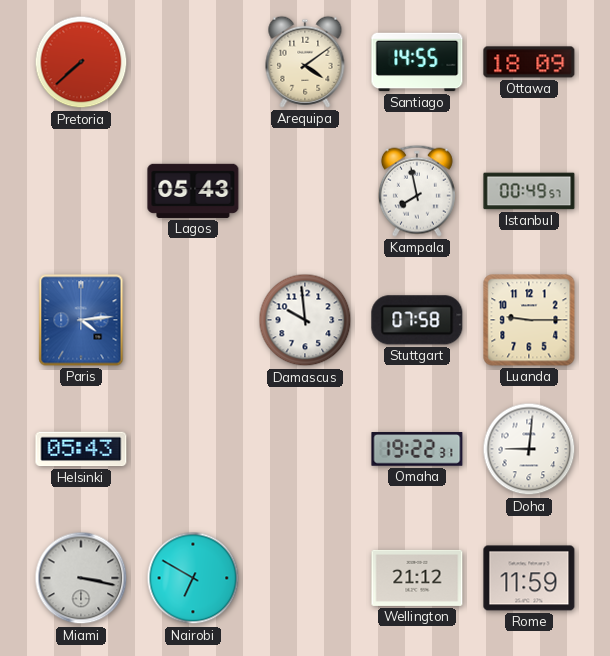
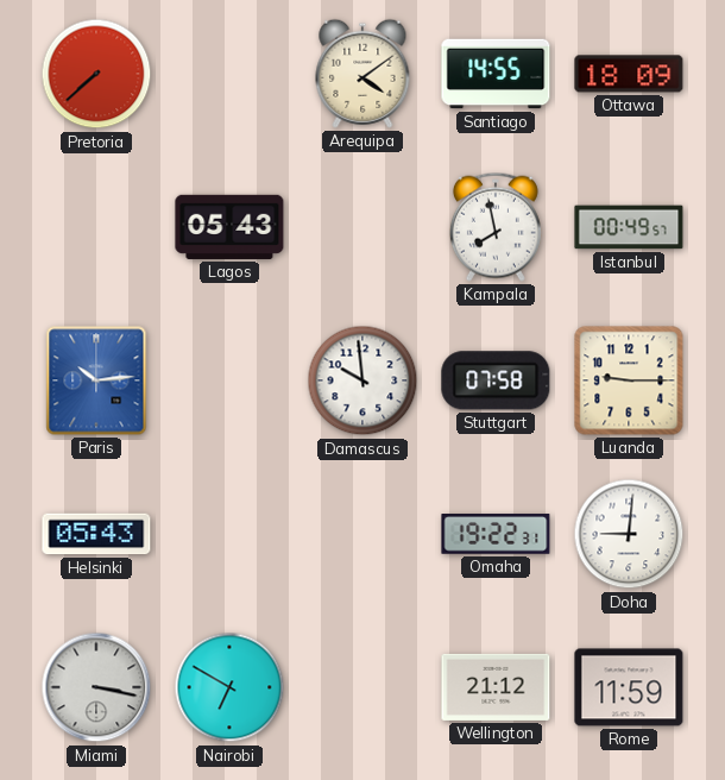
Paris: 4:14 -> 10:14
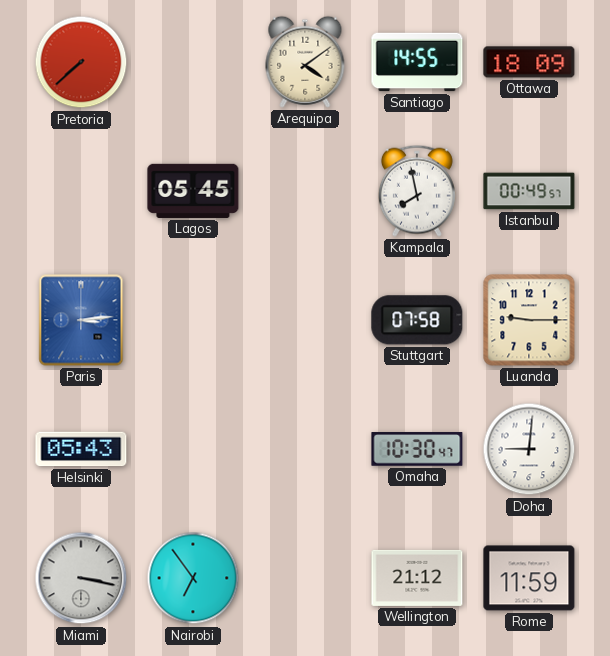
Lagos: 05:43 -> 05:45
Paris: 10:14 -> 3:14
Damascus: 9:59 -> none
Omaha: 19:22 -> 10:30
Nairobi: 6:50 -> 6:54
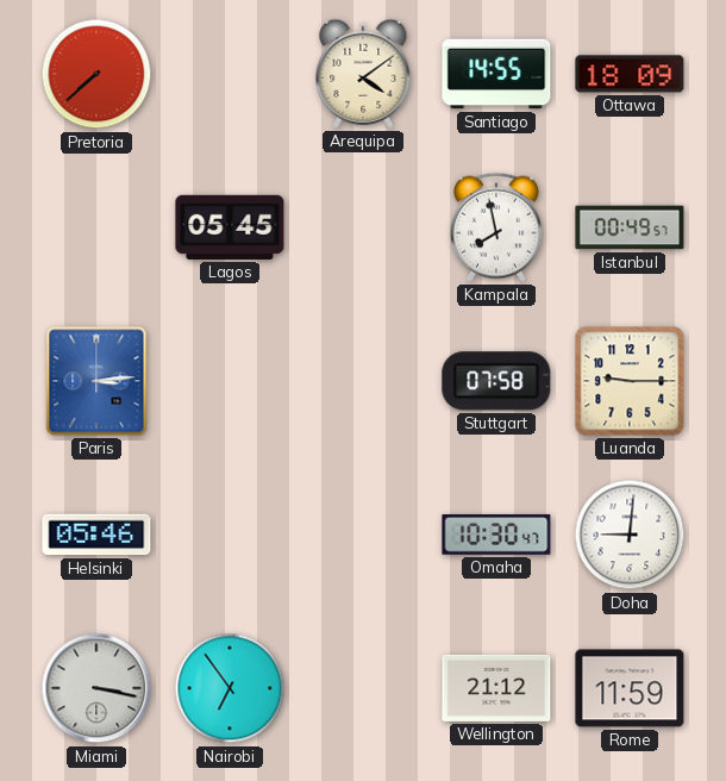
Helsinki: 05:43 -> 05:46
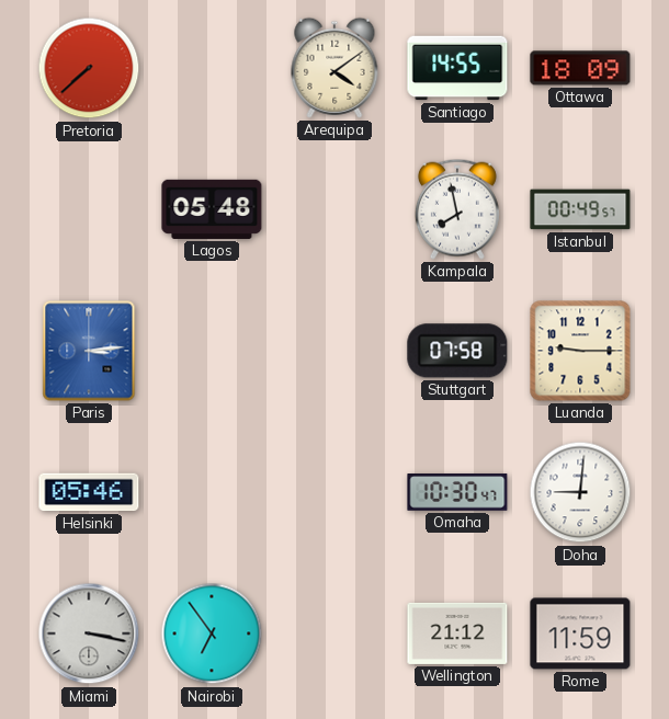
Lagos: 05:45 -> 05:48
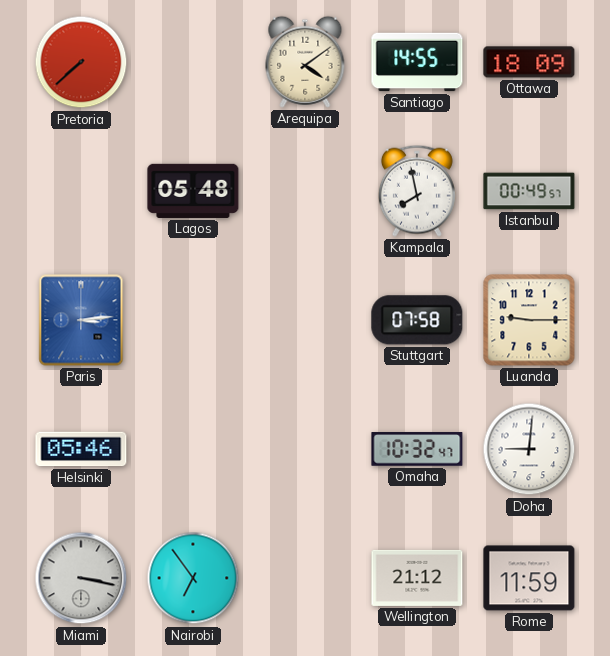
Omaha: 10:30 -> 10:32
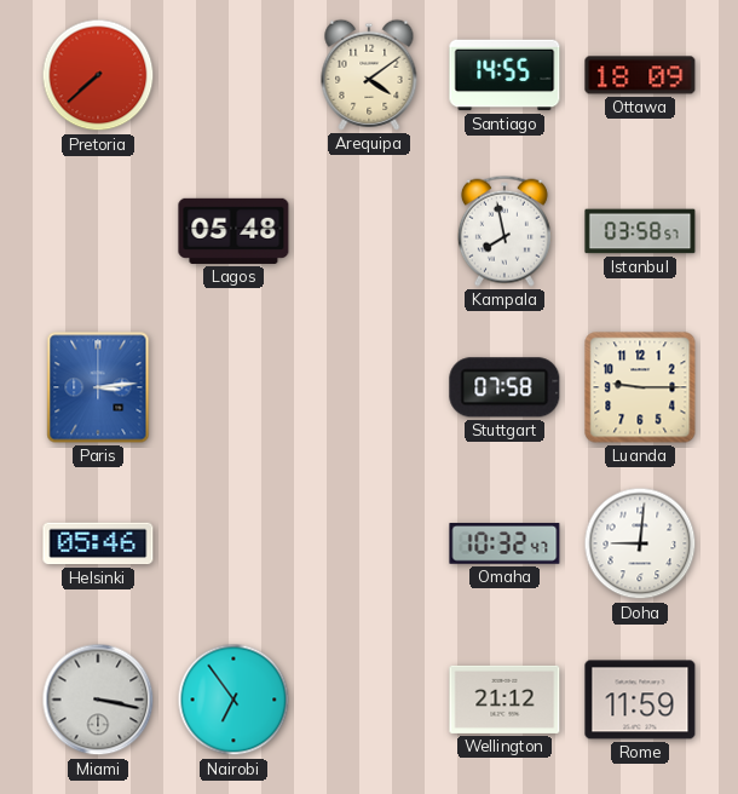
Istanbul: 00:49 -> 03:58
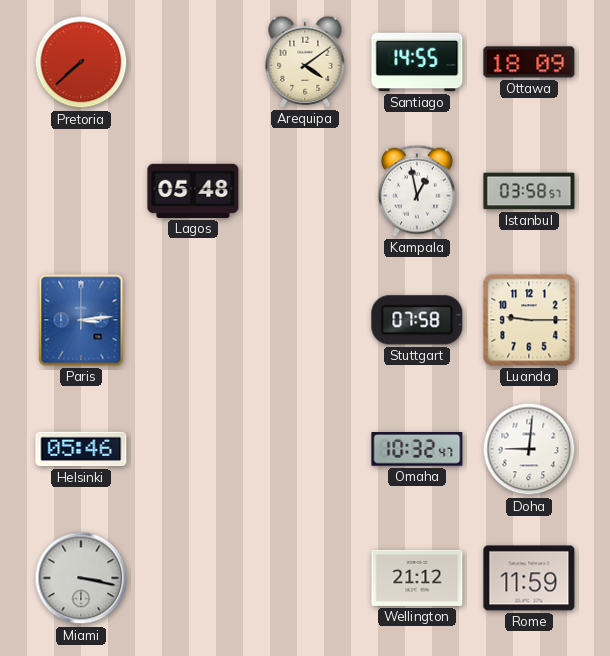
Kampala: 7:58 -> 12:58
Nairobi: 6:54 -> none
